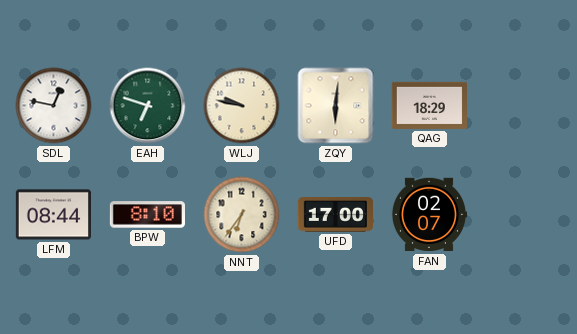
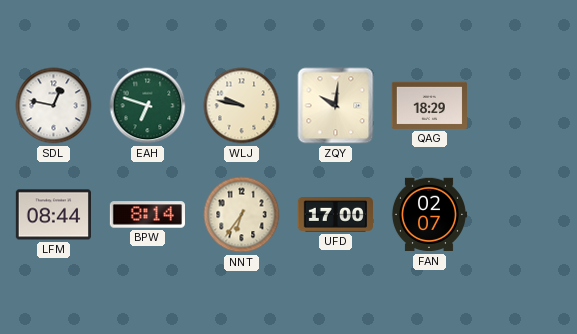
ZQY: 6:01 -> 10:01
BPW: 8:10 -> 8:14
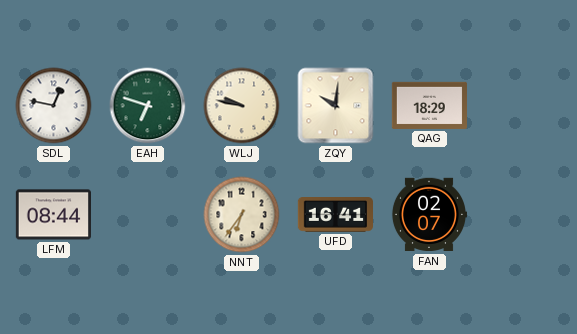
BPW: 8:14 -> none
UFD: 17:00 -> 16:41
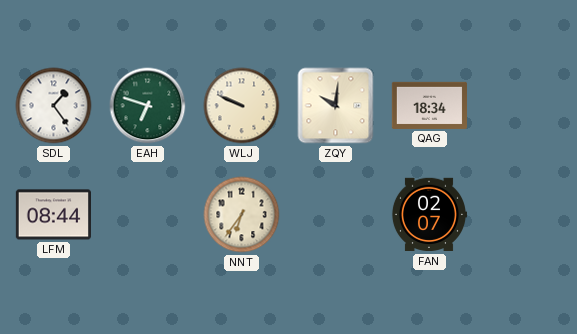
SDL: 12:47 -> 1:24
WLJ: 9:47 -> 9:49
QAG: 18:29 -> 18:34
UFD: 16:41 -> none
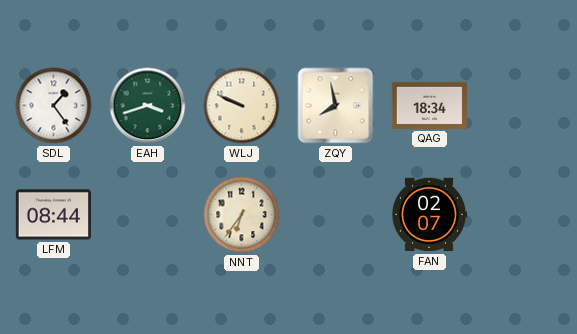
EAH: 6:48 -> 3:42
ZQY: 10:01 -> 7:58
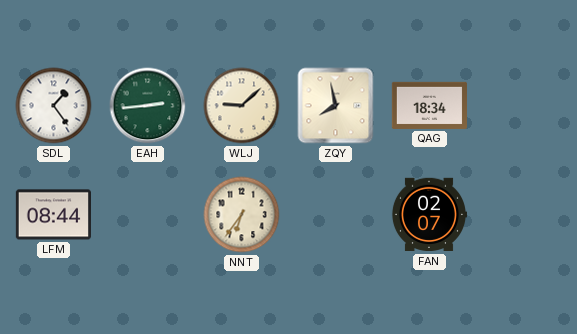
EAH: 3:42 -> 2:44
WLJ: 9:49 -> 9:08
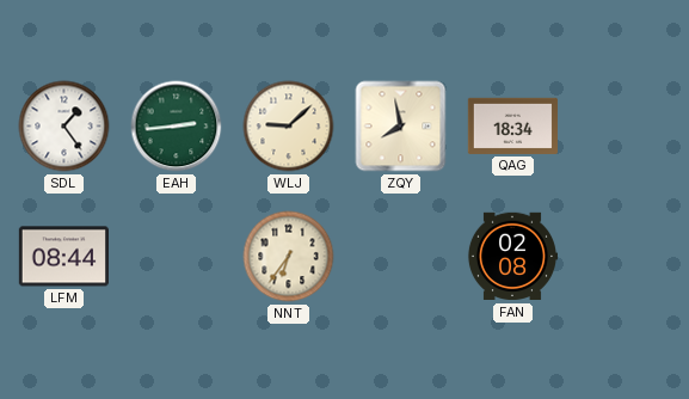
FAN: 02:07 -> 02:08
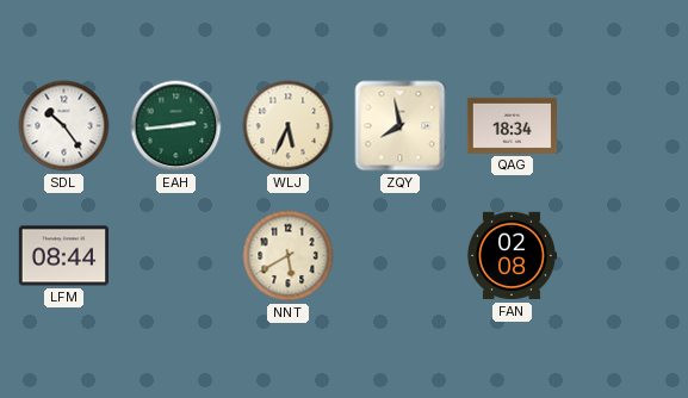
SDL: 1:24 -> 10:24
WLJ: 9:08 -> 5:34
NNT: 6:36 -> 5:40
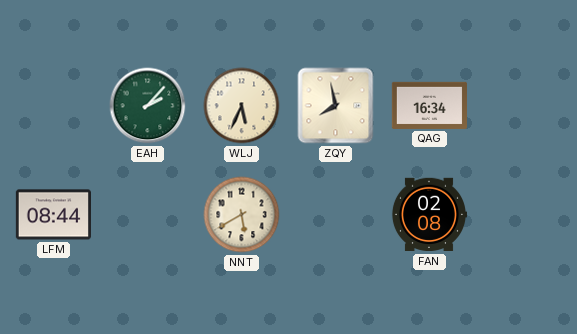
SDL: 10:24 -> none
EAH: 2:44 -> 2:07
QAG: 18:34 -> 16:34
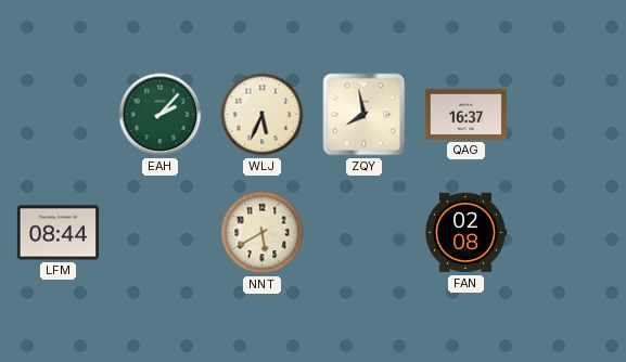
QAG: 16:34 -> 16:37
